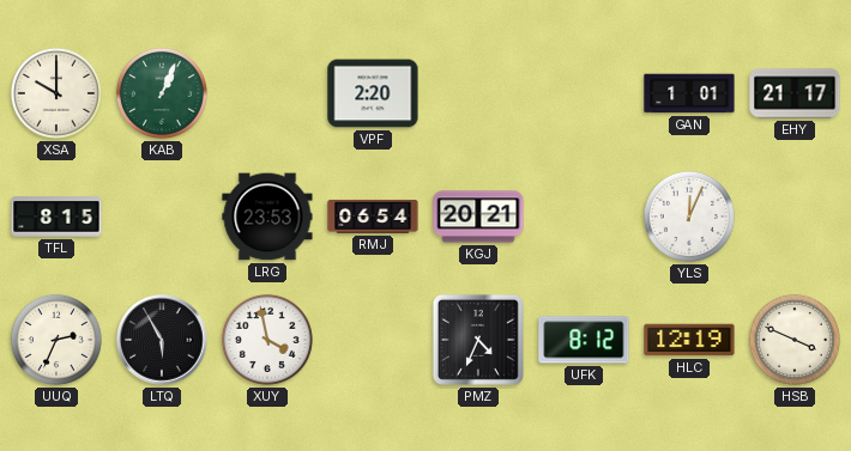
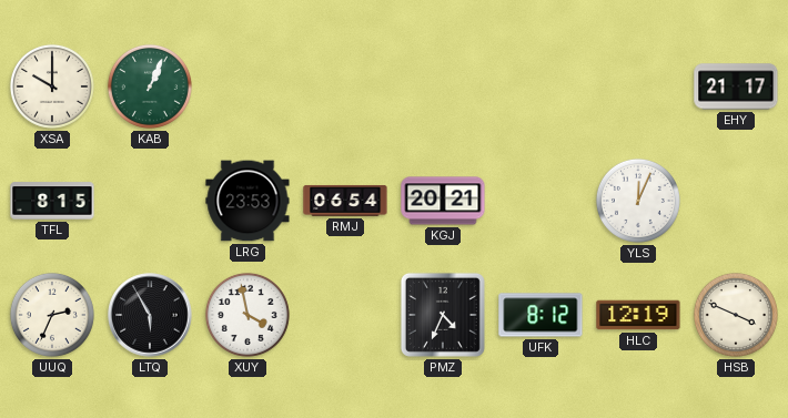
VPF: 2:20 -> none
GAN: 1:01 -> none
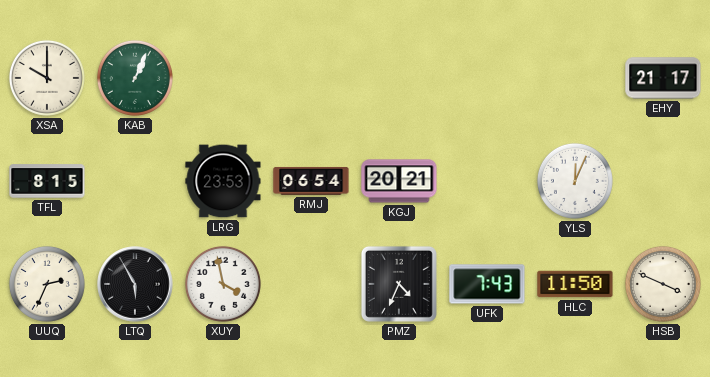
UFK: 8:12 -> 7:43
HLC: 12:19 -> 11:50
